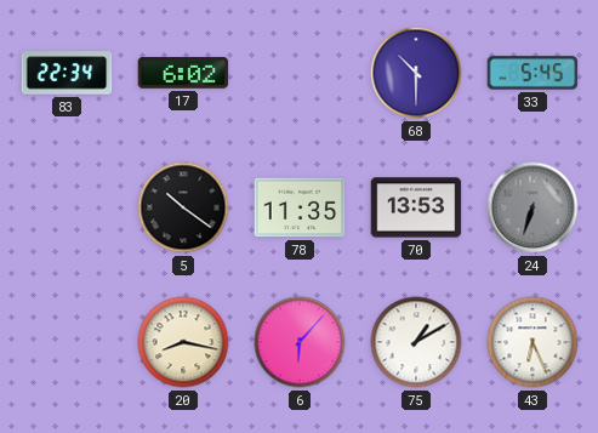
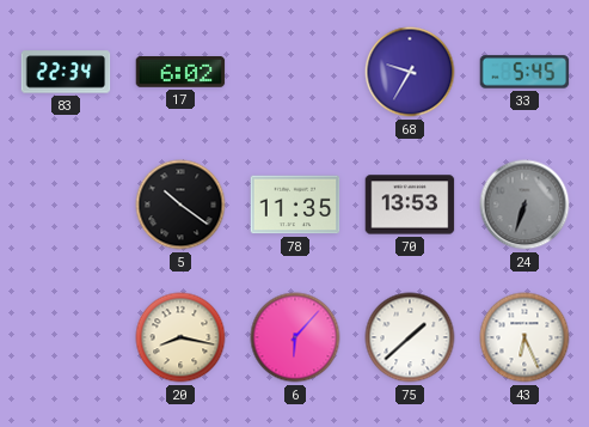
68: 10:30 -> 9:35
75: 1:10 -> 1:38
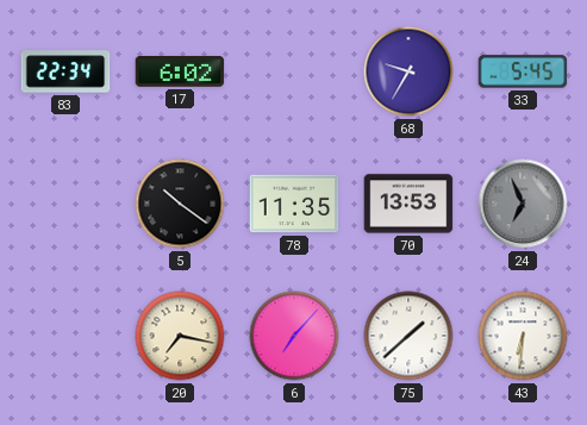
24: 6:33 -> 6:56
20: 8:17 -> 7:17
6: 6:07 -> 7:07
43: 6:26 -> 6:31
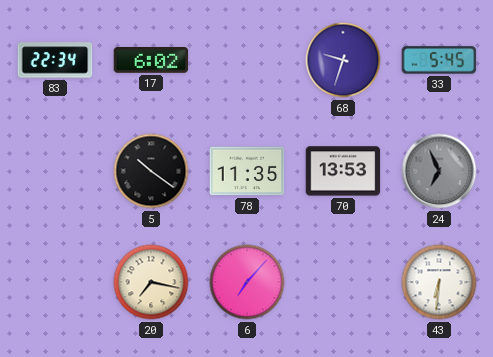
68: 9:35 -> 9:33
75: 1:38 -> none
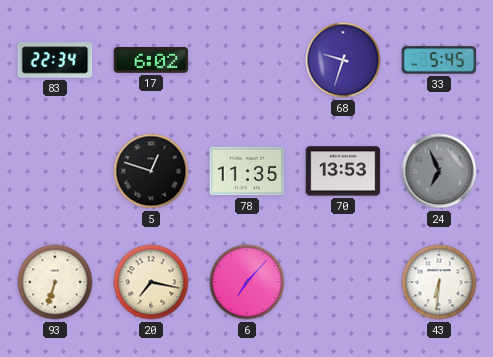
5: 10:21 -> 12:48
93: none -> 6:33
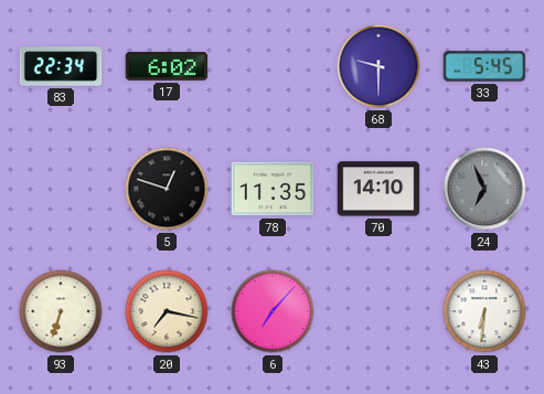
68: 9:33 -> 9:30
70: 13:53 -> 14:10
